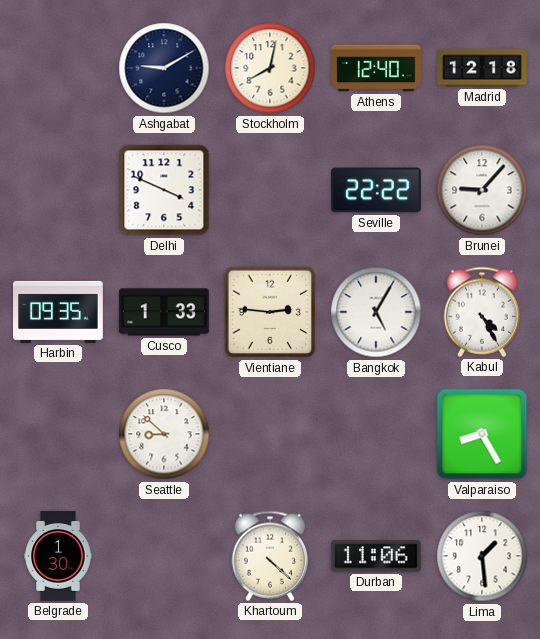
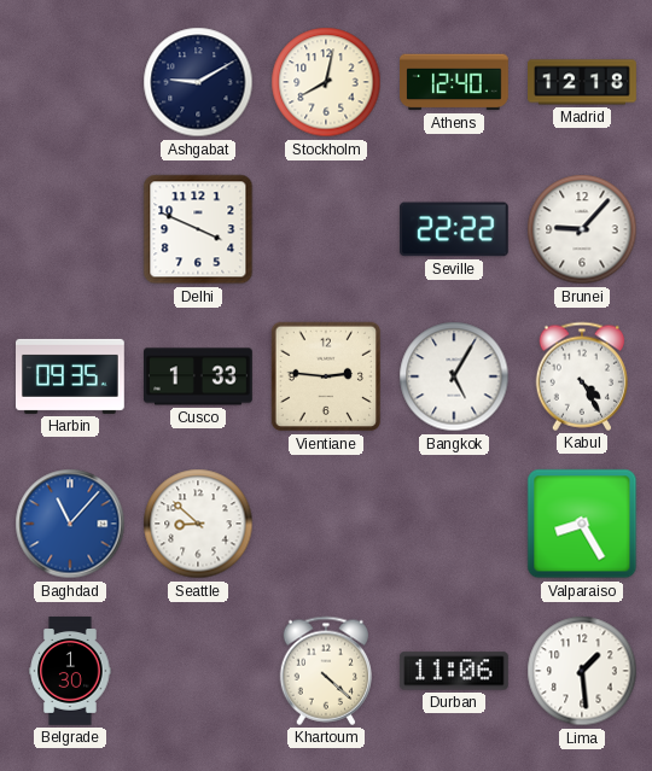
Baghdad: none -> 11:07
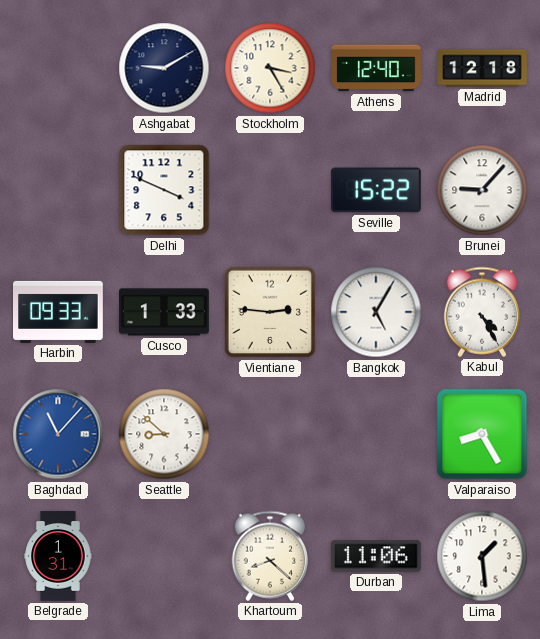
Stockholm: 8:02 -> 3:25
Seville: 22:22 -> 15:22
Harbin: 09:35 -> 09:33
Belgrade: 1:30 -> 1:31
Khartoum: 4:22 -> 8:22
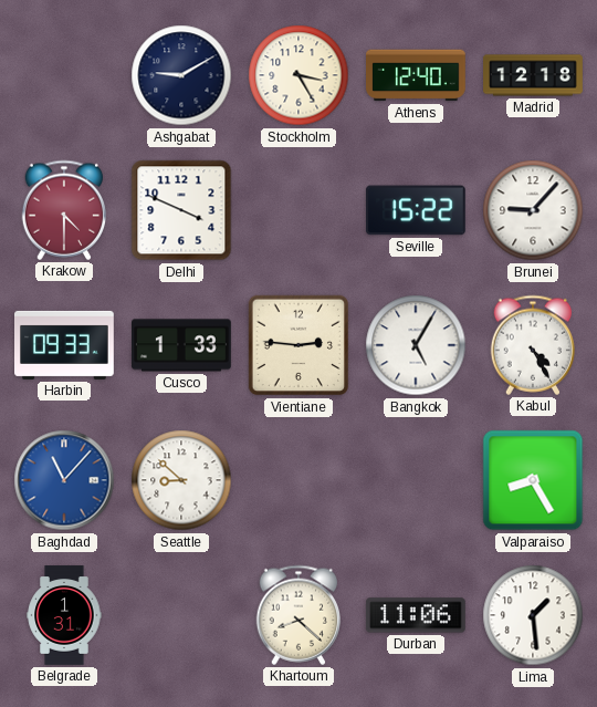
Krakow: none -> 4:30
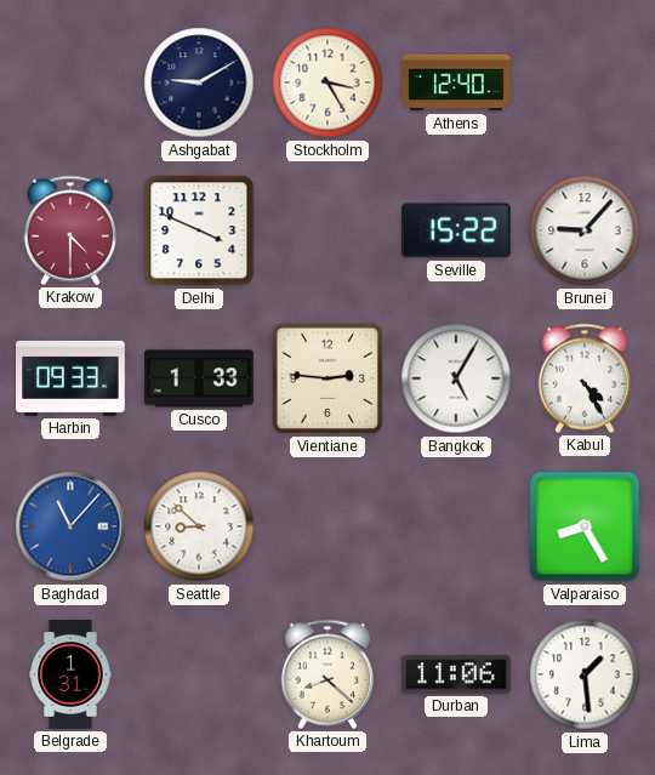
Madrid: 12:18 -> none
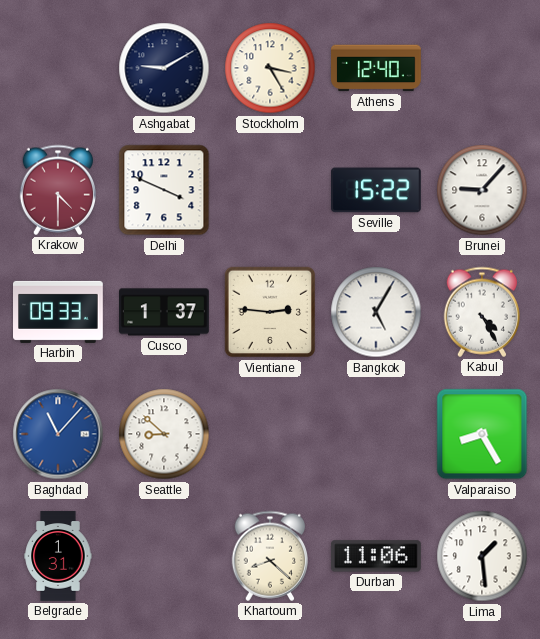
Cusco: 1:33 -> 1:37
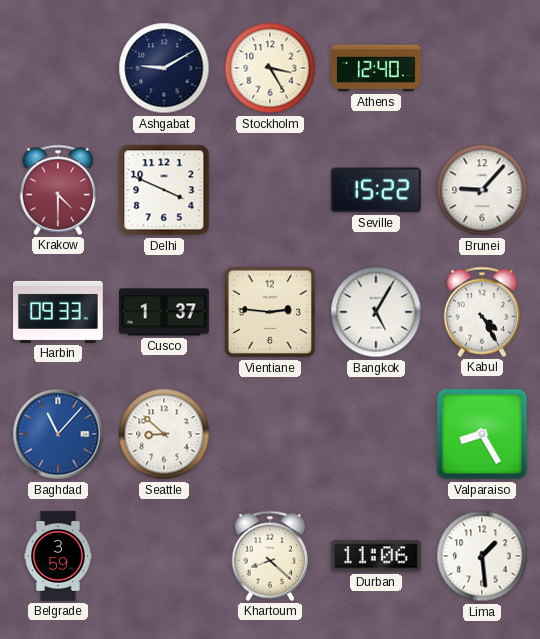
Belgrade: 1:31 -> 3:59
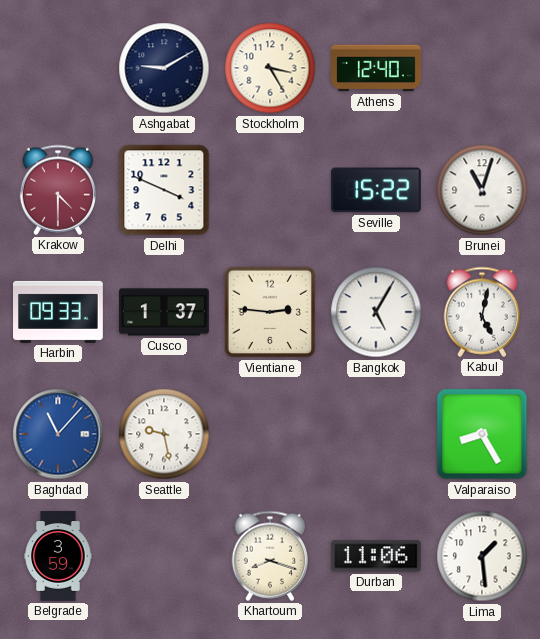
Brunei: 9:07 -> 11:03
Kabul: 4:25 -> 5:02
Seattle: 8:52 -> 9:28
Khartoum: 8:22 -> 8:18
